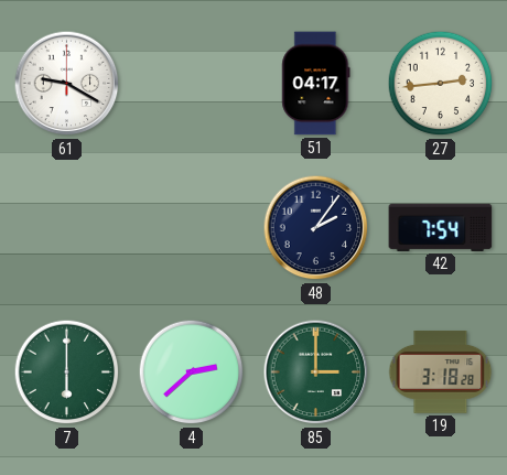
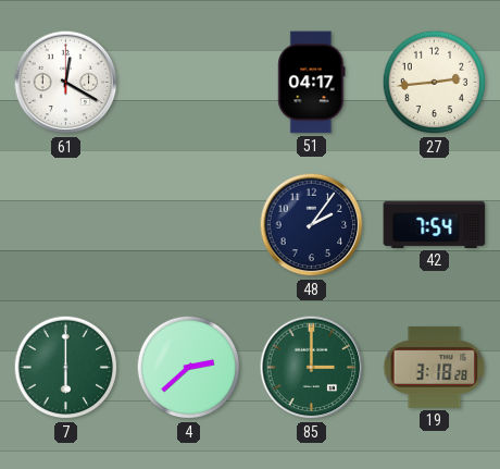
61: 9:20 -> 12:20
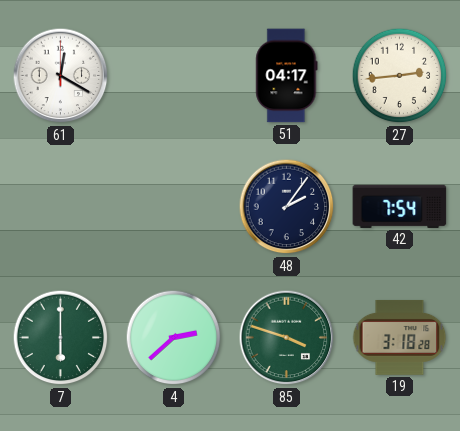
85: 3:00 -> 3:48
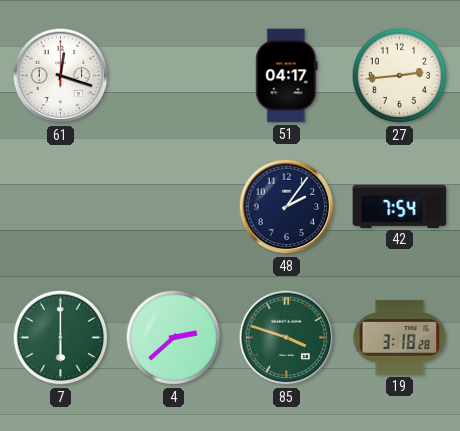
61: 12:20 -> 12:18
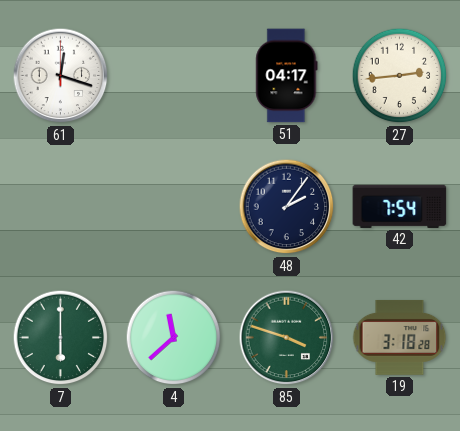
4: 2:38 -> 11:38
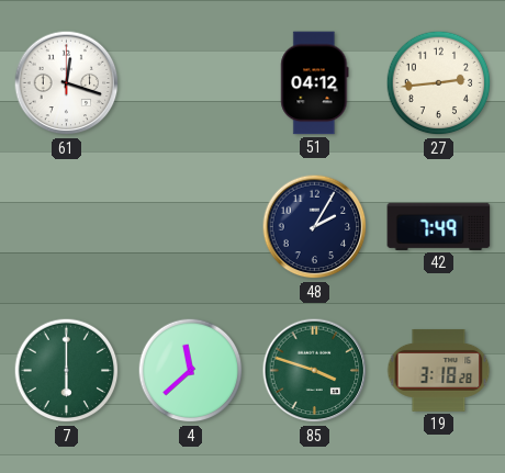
51: 04:17 -> 04:12
48: 2:06 -> 2:05
42: 7:54 -> 7:49
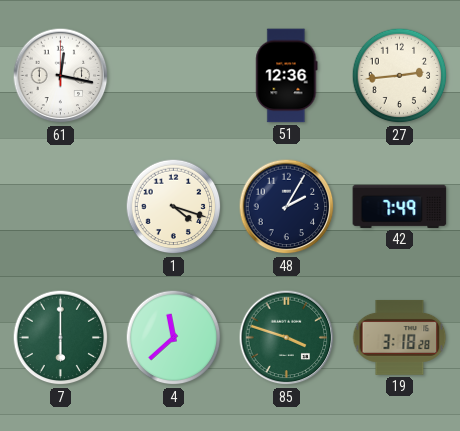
61: 12:18 -> 12:17
51: 04:12 -> 12:36
1: none -> 4:18
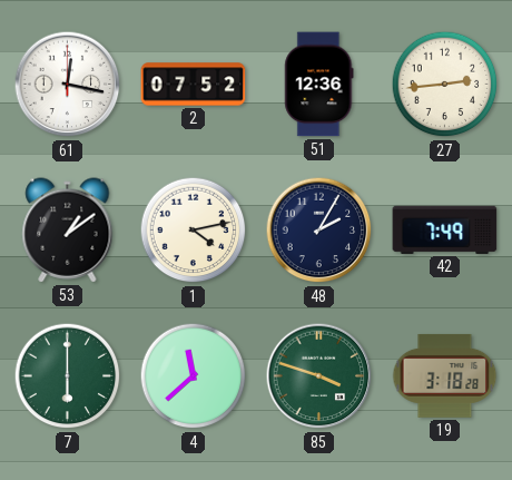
2: none -> 07:52
53: none -> 1:09
1: 4:18 -> 4:13
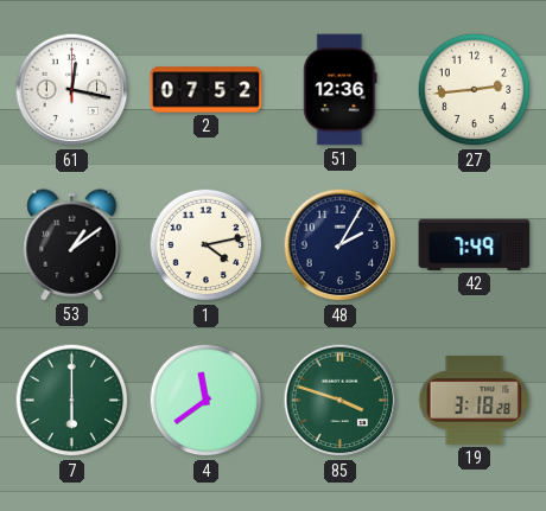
4: 11:38 -> 11:39
